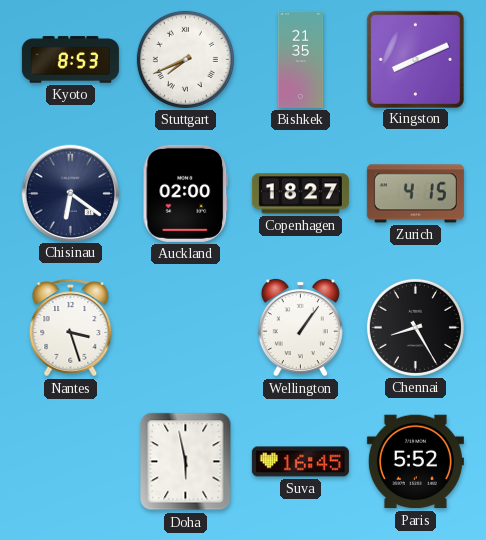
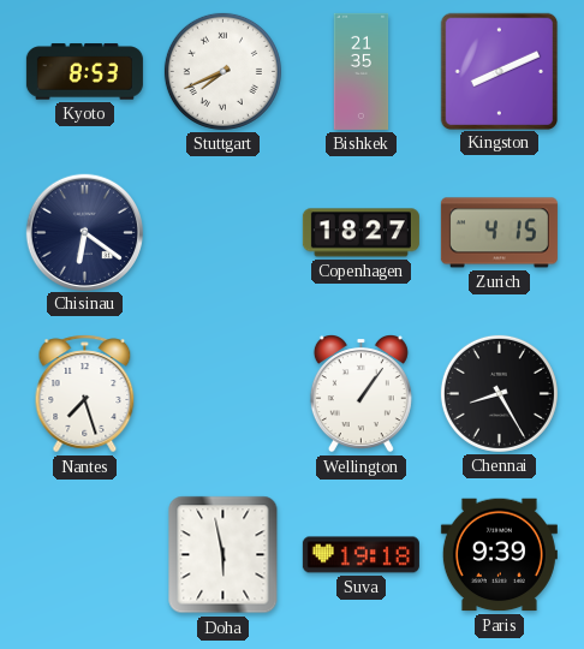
Auckland: 02:00 -> none
Nantes: 3:27 -> 7:27
Suva: 16:45 -> 19:18
Paris: 5:52 -> 9:39
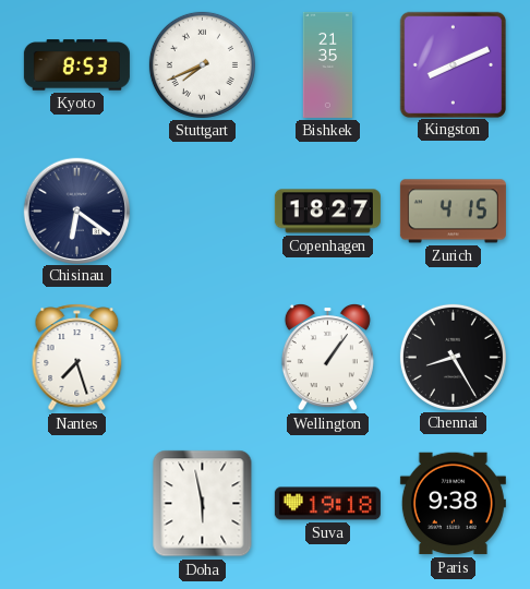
Paris: 9:39 -> 9:38
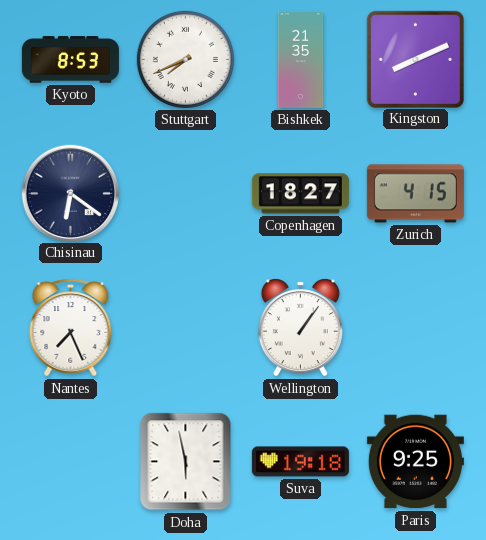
Nantes: 7:27 -> 7:26
Chennai: 8:25 -> none
Paris: 9:38 -> 9:25
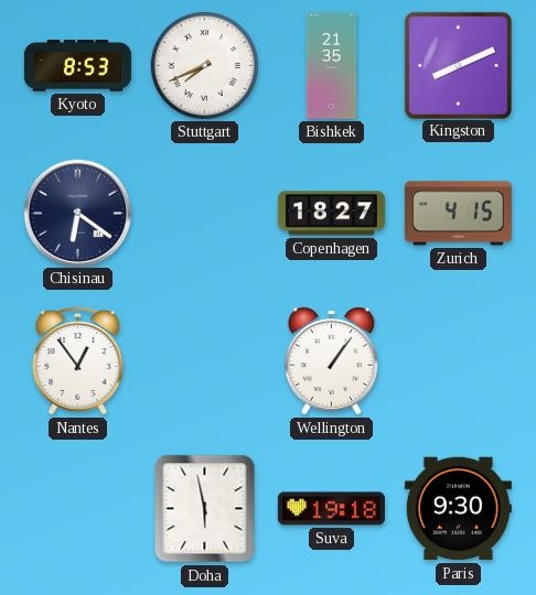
Nantes: 7:26 -> 12:54
Paris: 9:25 -> 9:30
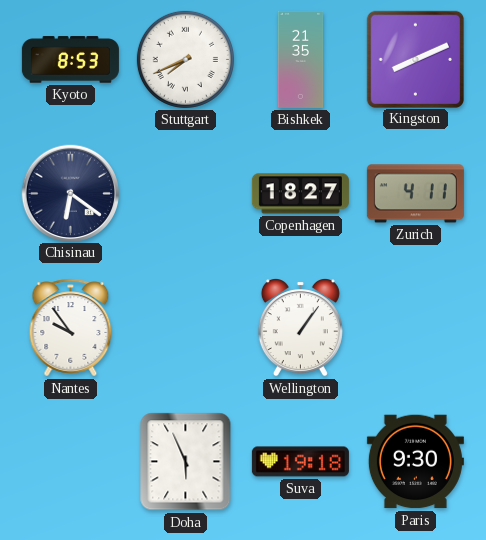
Zurich: 4:15 -> 4:11
Nantes: 12:54 -> 9:54
Doha: 5:58 -> 5:56
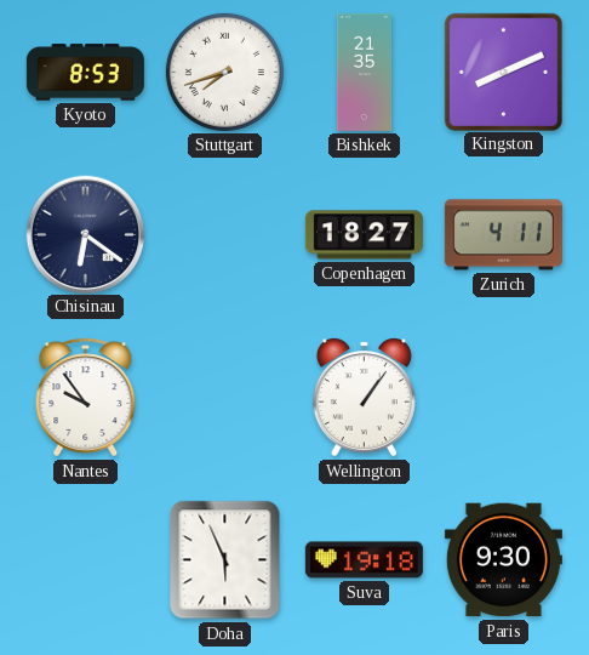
Stuttgart: 7:41 -> 7:42
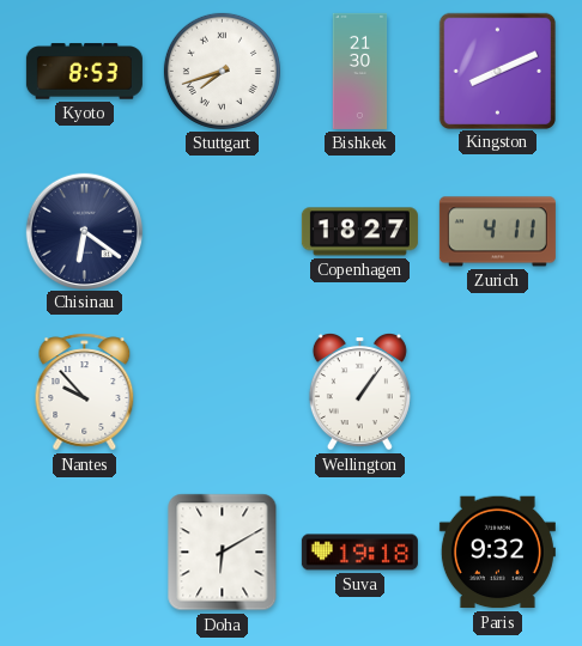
Bishkek: 21:35 -> 21:30
Nantes: 9:54 -> 9:53
Doha: 5:56 -> 6:10
Paris: 9:30 -> 9:32
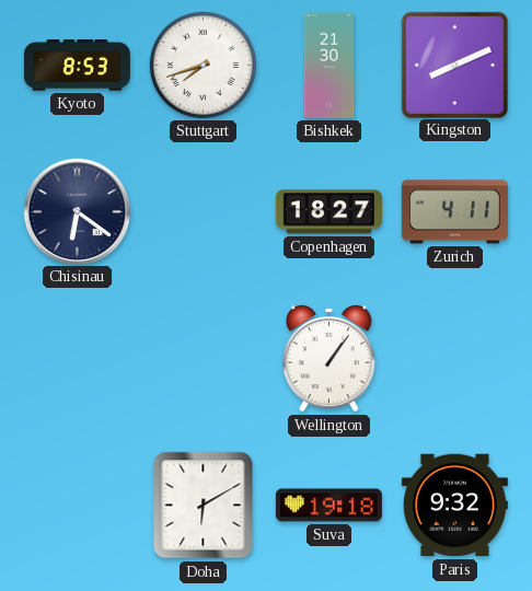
Nantes: 9:53 -> none
